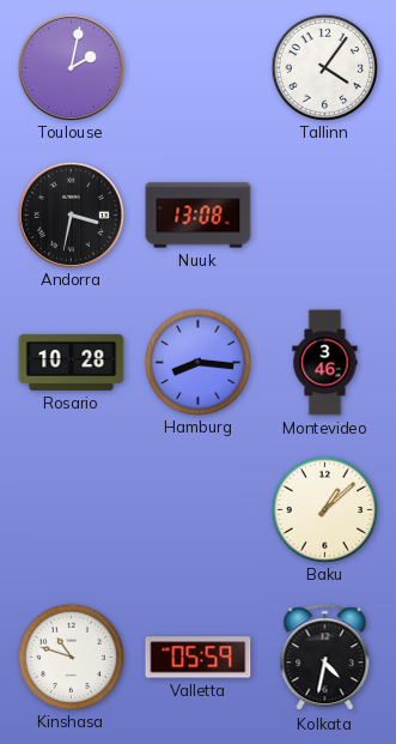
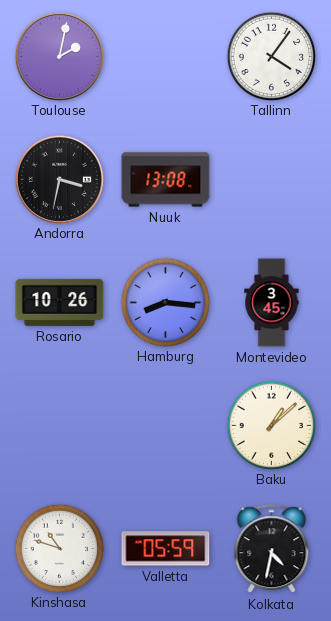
Rosario: 10:28 -> 10:26
Montevideo: 3:46 -> 3:45
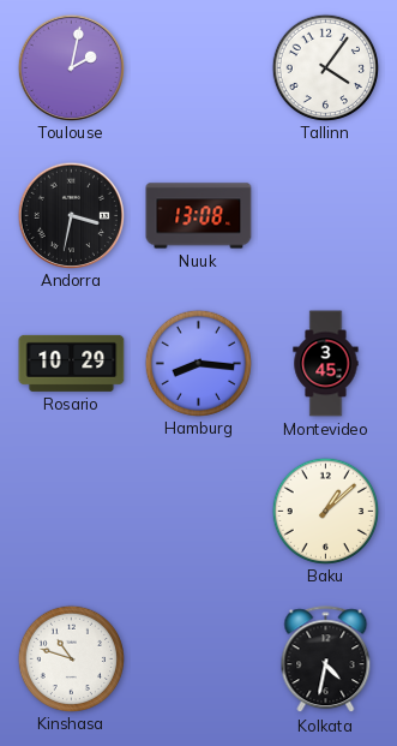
Rosario: 10:26 -> 10:29
Valletta: 05:59 -> none
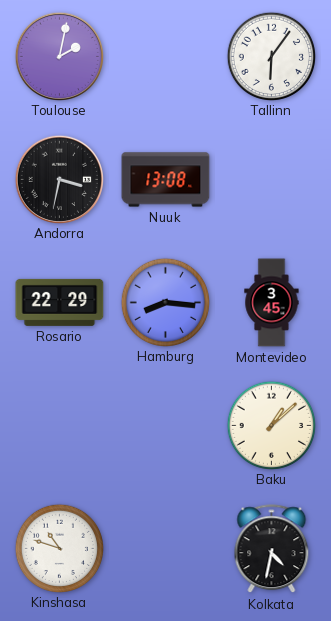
Tallinn: 4:06 -> 6:06
Rosario: 10:29 -> 22:29
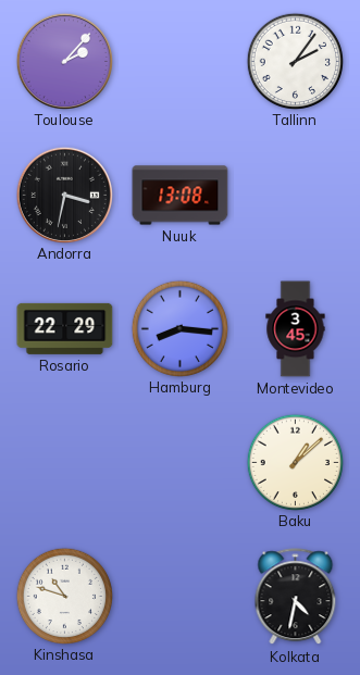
Toulouse: 2:02 -> 2:07
Tallinn: 6:06 -> 2:06
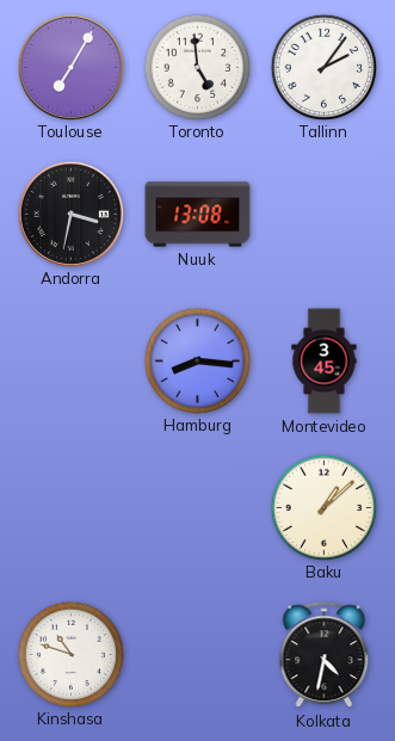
Toulouse: 2:07 -> 7:05
Toronto: none -> 4:59
Rosario: 22:29 -> none
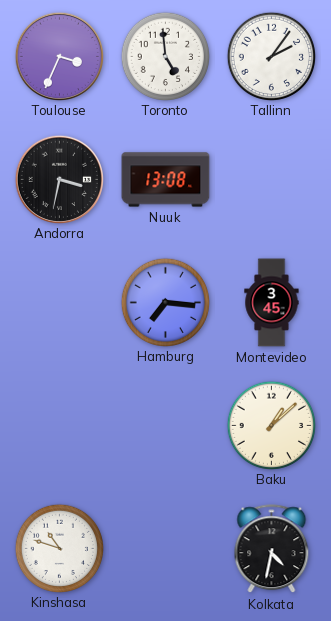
Toulouse: 7:05 -> 3:34
Hamburg: 8:16 -> 7:16
